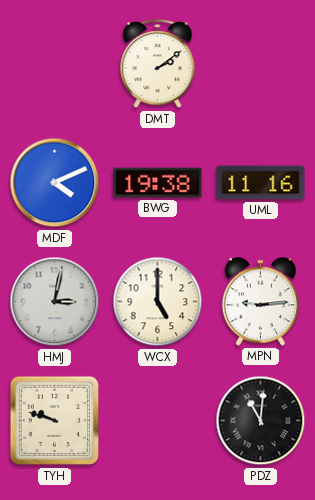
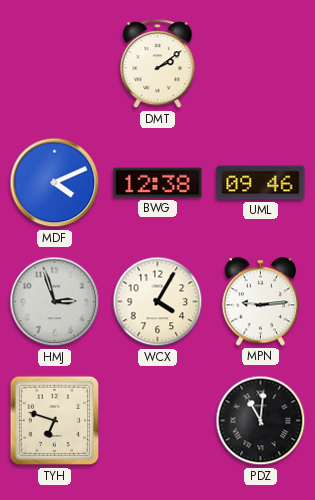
BWG: 19:38 -> 12:38
UML: 11:16 -> 09:46
HMJ: 3:02 -> 2:57
WCX: 5:00 -> 4:05
TYH: 9:48 -> 6:48
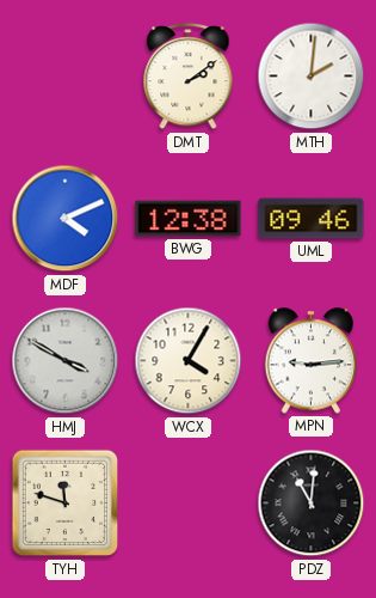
MTH: none -> 2:01
HMJ: 2:57 -> 3:50
TYH: 6:48 -> 11:48
